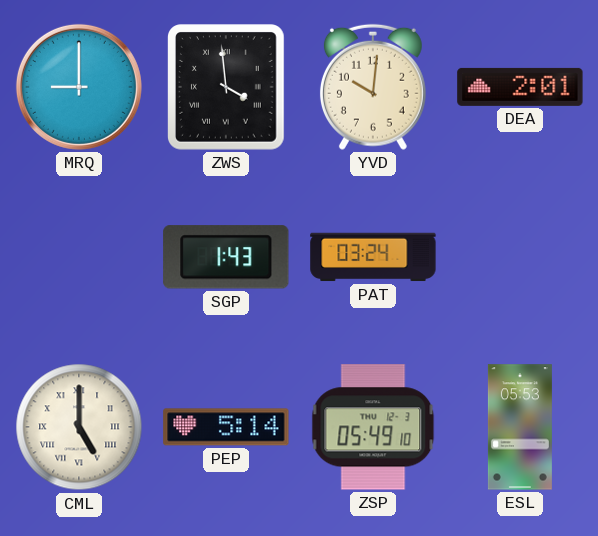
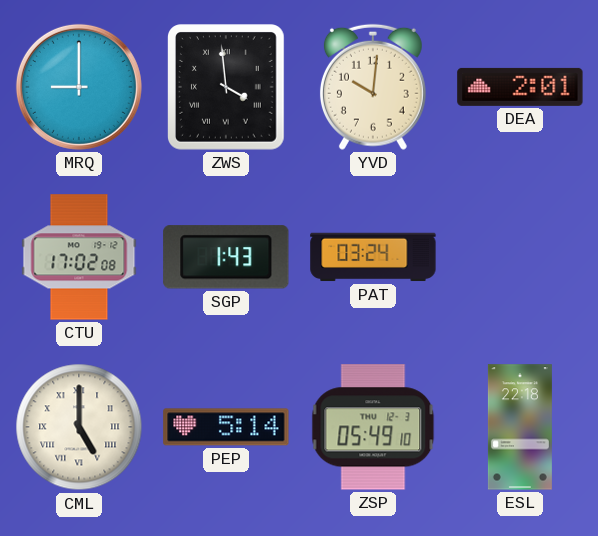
CTU: none -> 17:02
ESL: 05:53 -> 22:18
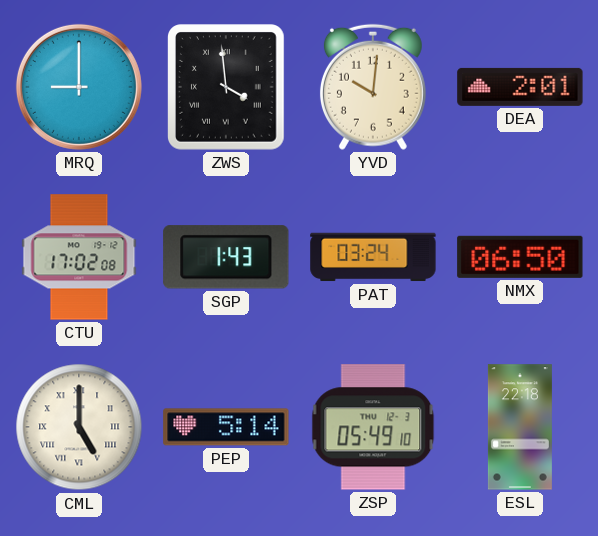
NMX: none -> 06:50
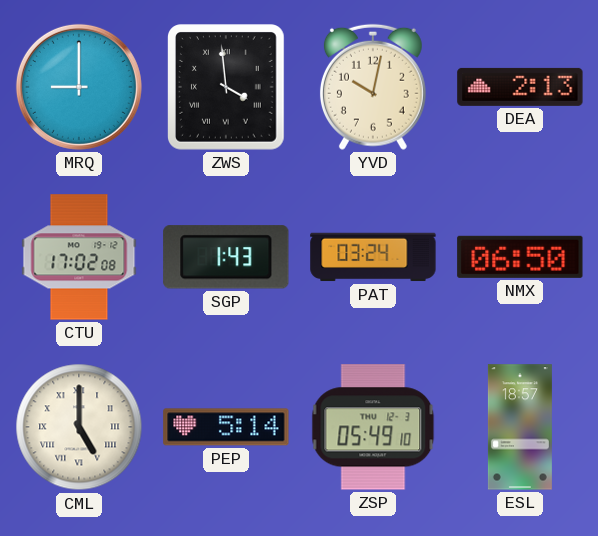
YVD: 10:01 -> 10:02
DEA: 2:01 -> 2:13
ESL: 22:18 -> 18:57
